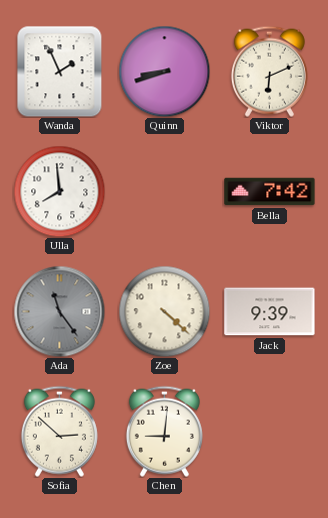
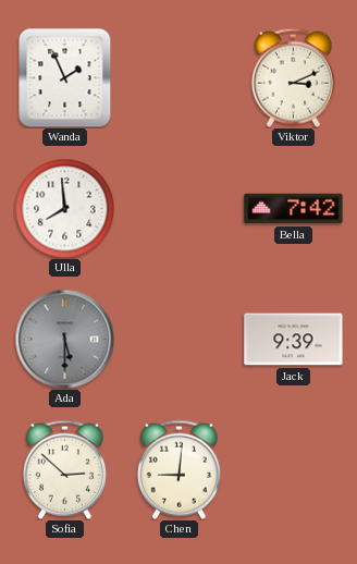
Quinn: 8:42 -> none
Viktor: 6:11 -> 3:11
Ada: 11:24 -> 5:30
Zoe: 4:22 -> none
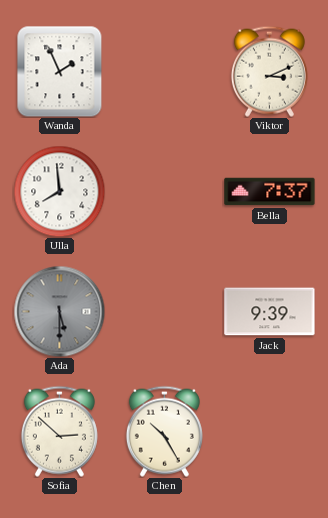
Bella: 7:42 -> 7:37
Chen: 9:01 -> 10:25
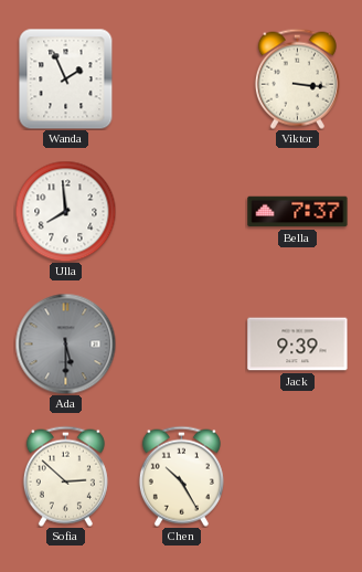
Viktor: 3:11 -> 3:16
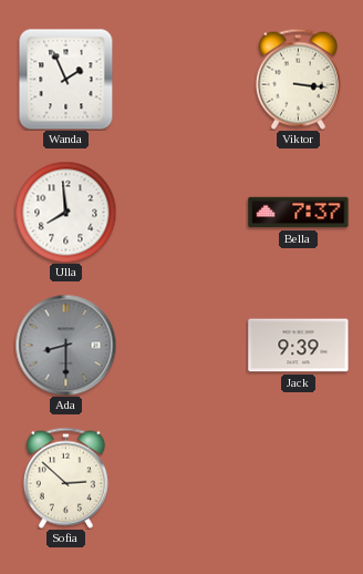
Ada: 5:30 -> 8:30
Chen: 10:25 -> none
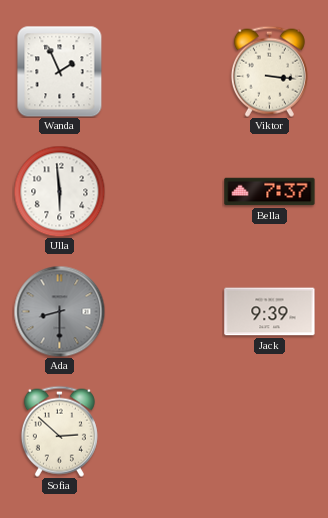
Ulla: 7:59 -> 5:59
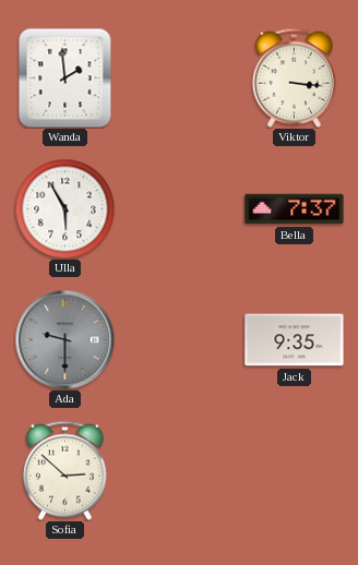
Wanda: 1:56 -> 1:59
Ulla: 5:59 -> 5:55
Ada: 8:30 -> 9:30
Jack: 9:39 -> 9:35
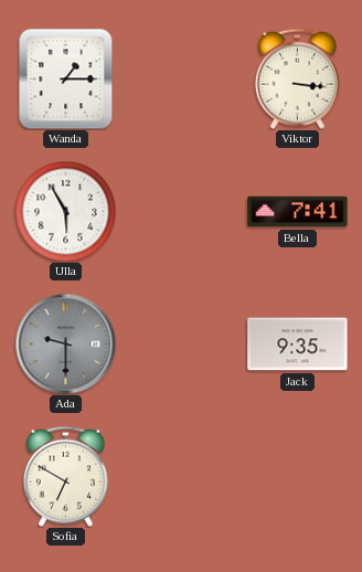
Wanda: 1:59 -> 1:15
Bella: 7:37 -> 7:41
Sofia: 2:52 -> 6:50
